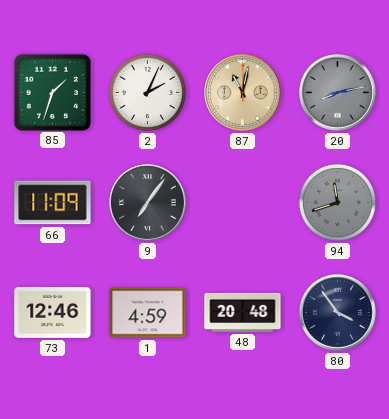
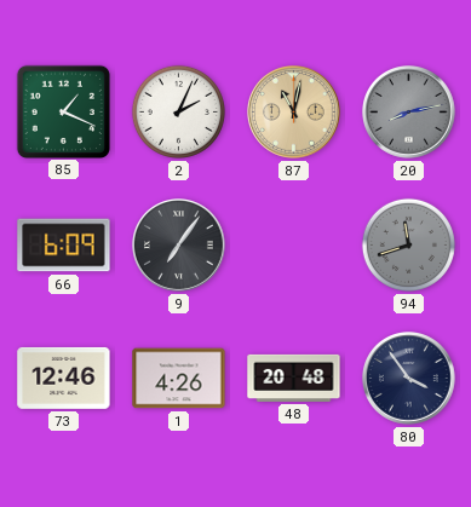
85: 1:33 -> 1:19
66: 11:09 -> 6:09
1: 4:59 -> 4:26
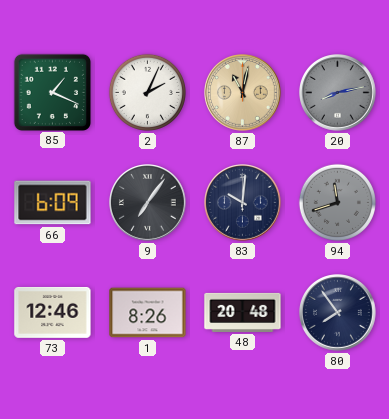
83: none -> 10:01
1: 4:26 -> 8:26
80: 3:54 -> 7:54
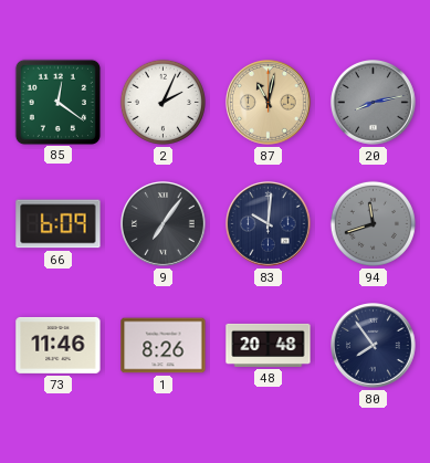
85: 1:19 -> 12:21
73: 12:46 -> 11:46
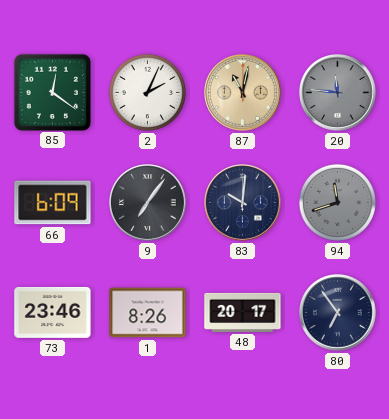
20: 8:13 -> 11:46
73: 11:46 -> 23:46
48: 20:48 -> 20:17
80: 7:54 -> 6:54
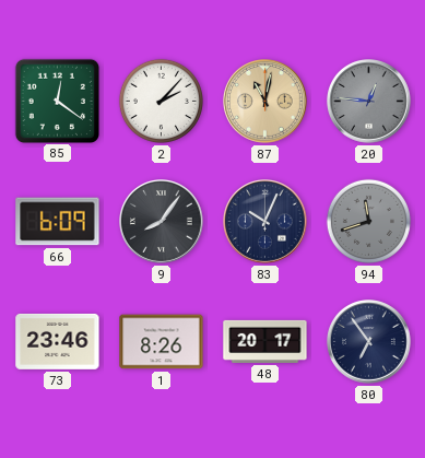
2: 2:04 -> 2:07
20: 11:46 -> 12:46
9: 7:06 -> 8:06
83: 10:01 -> 10:04
